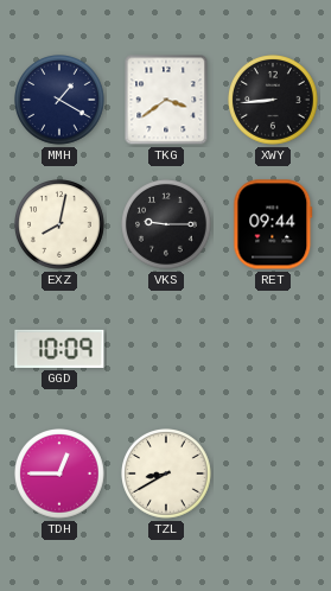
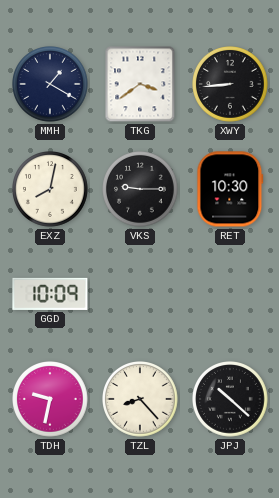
RET: 09:44 -> 10:30
TDH: 12:45 -> 9:32
TZL: 8:40 -> 8:23
JPJ: none -> 10:22
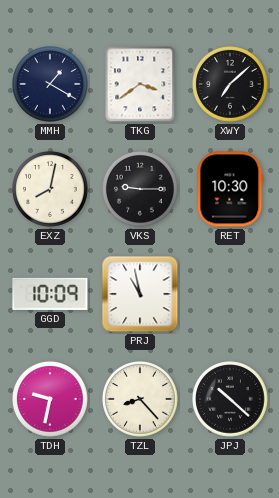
XWY: 8:44 -> 7:08
PRJ: none -> 10:58
